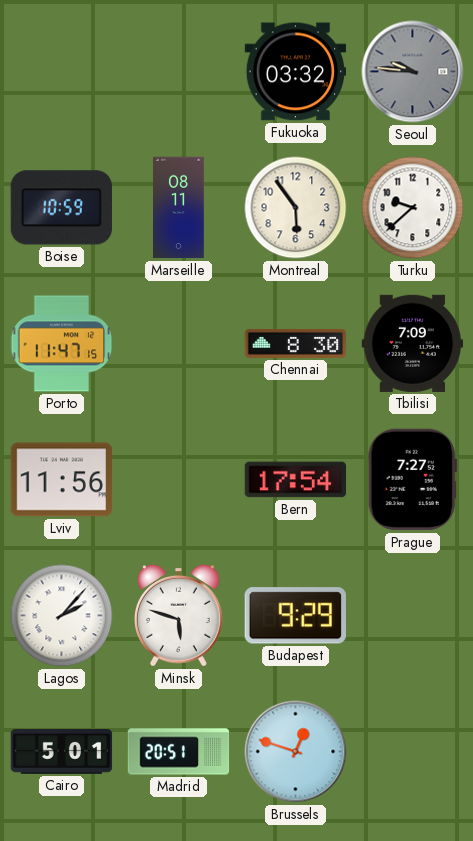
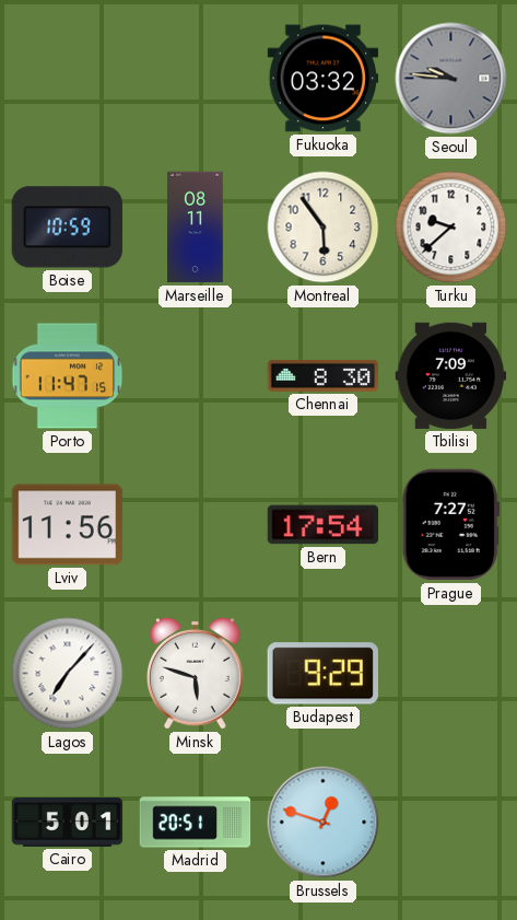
Lagos: 2:07 -> 7:07
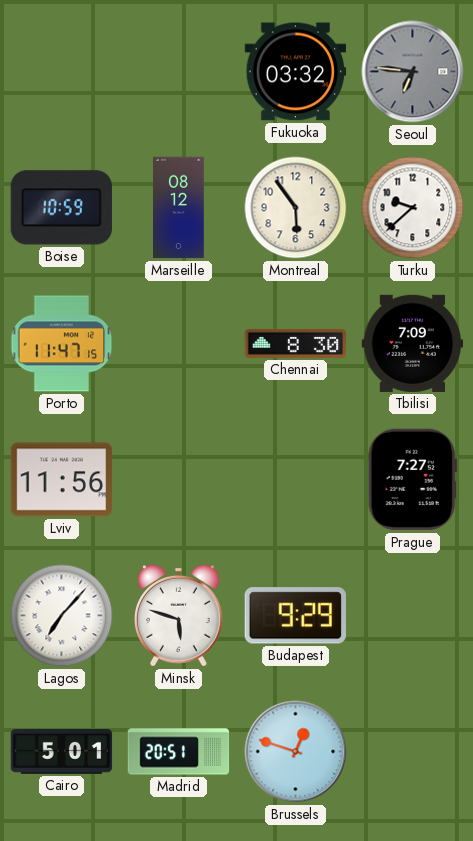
Seoul: 9:46 -> 6:46
Marseille: 08:11 -> 08:12
Bern: 17:54 -> none
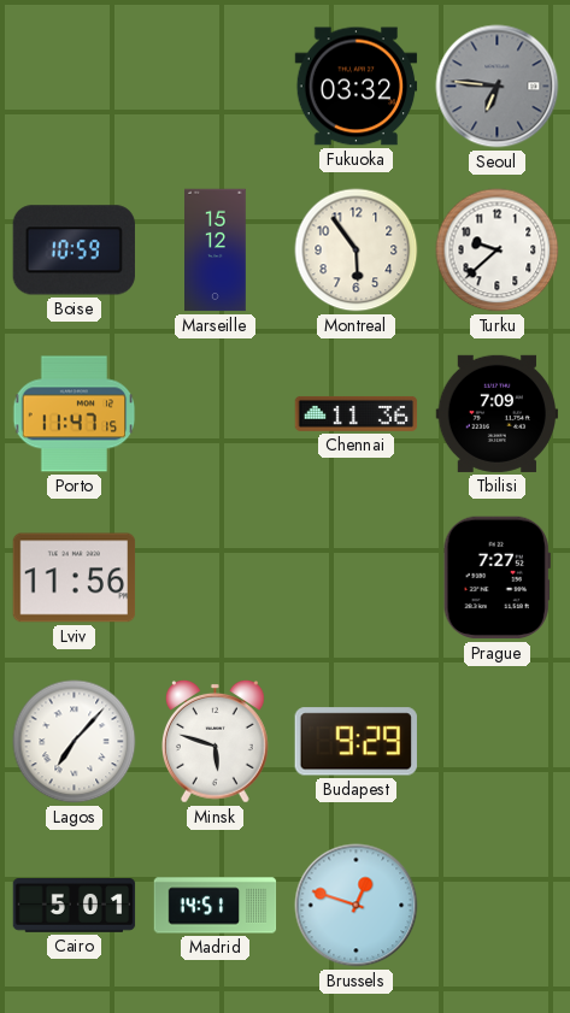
Marseille: 08:12 -> 15:12
Chennai: 8:30 -> 11:36
Madrid: 20:51 -> 14:51
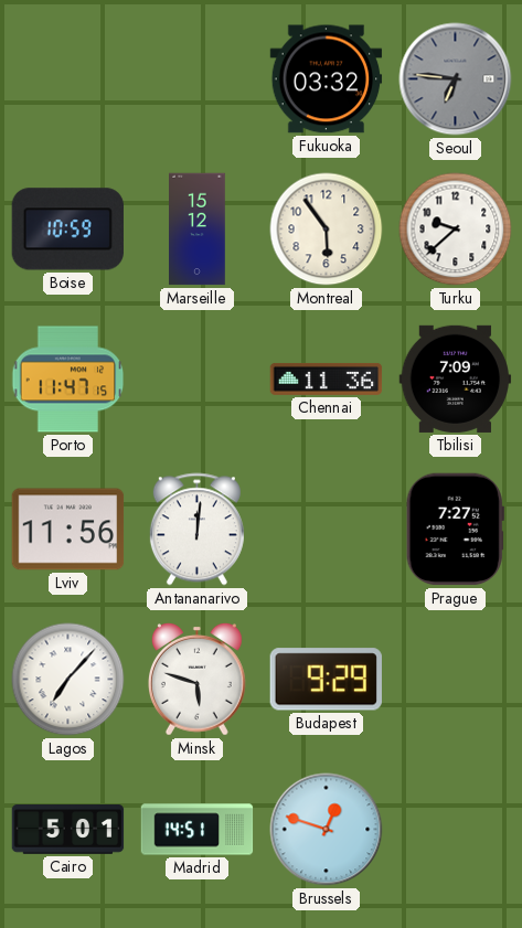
Antananarivo: none -> 12:01
